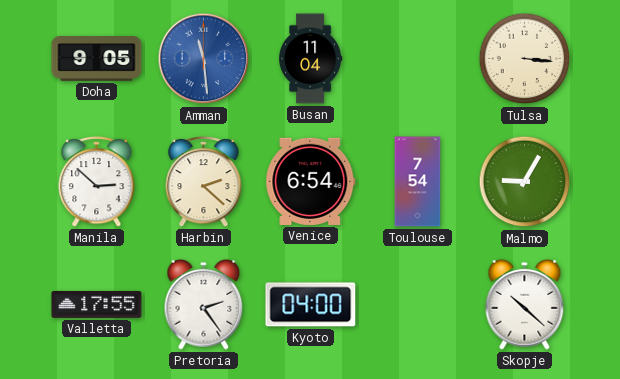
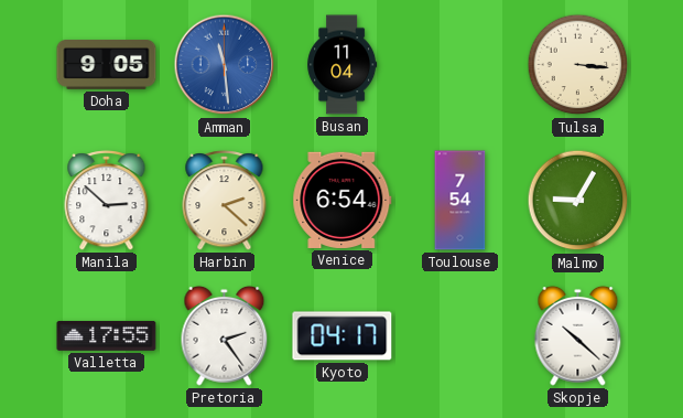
Kyoto: 04:00 -> 04:17
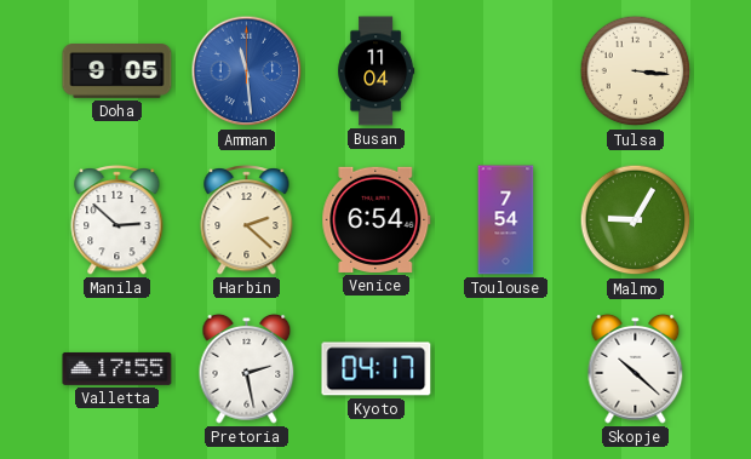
Pretoria: 2:24 -> 2:28
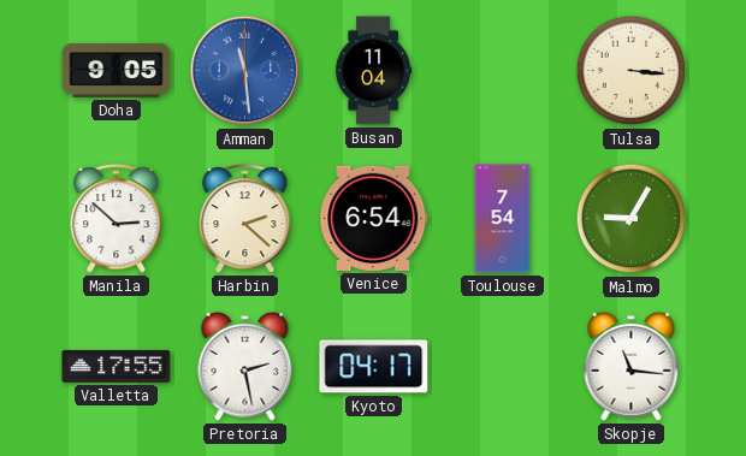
Skopje: 10:22 -> 11:16
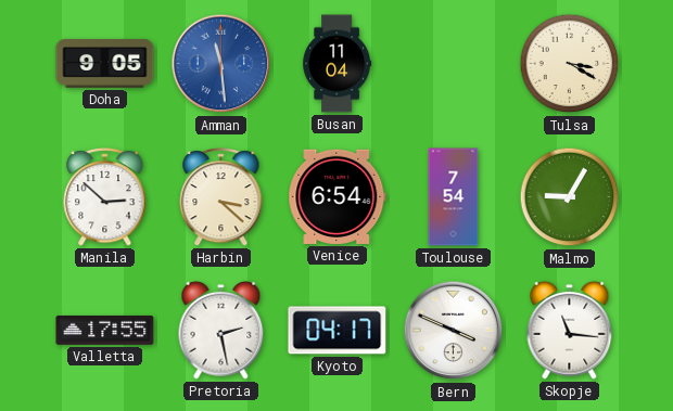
Tulsa: 3:16 -> 3:20
Harbin: 2:22 -> 3:22
Bern: none -> 3:49
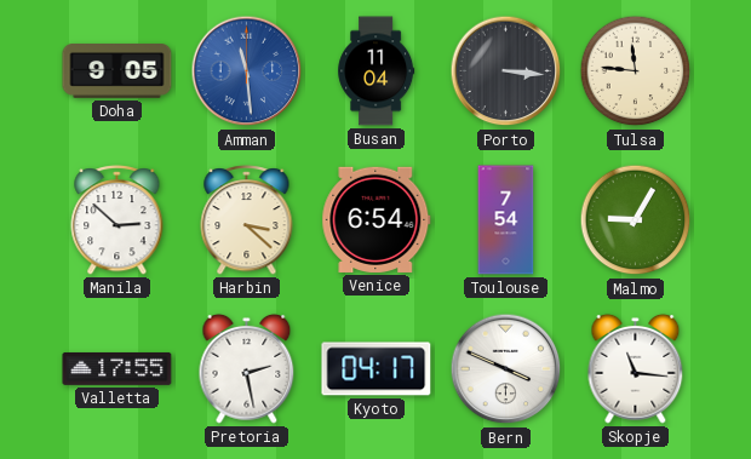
Porto: none -> 3:16
Tulsa: 3:20 -> 11:46
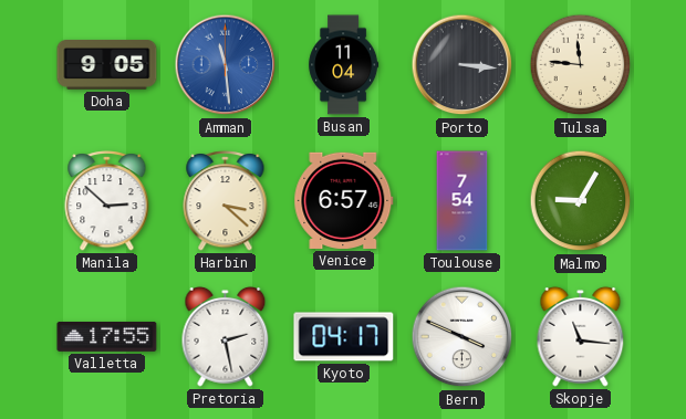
Venice: 6:54 -> 6:57
